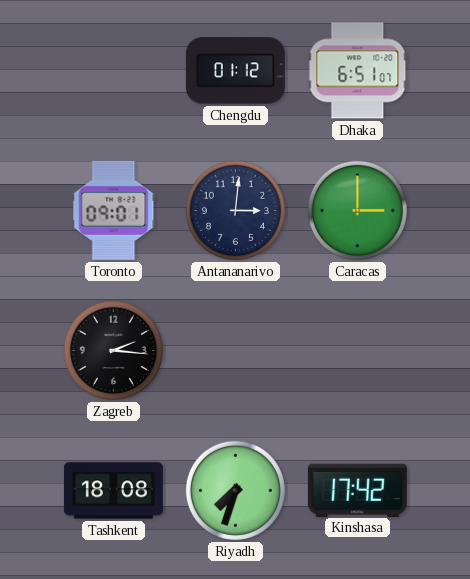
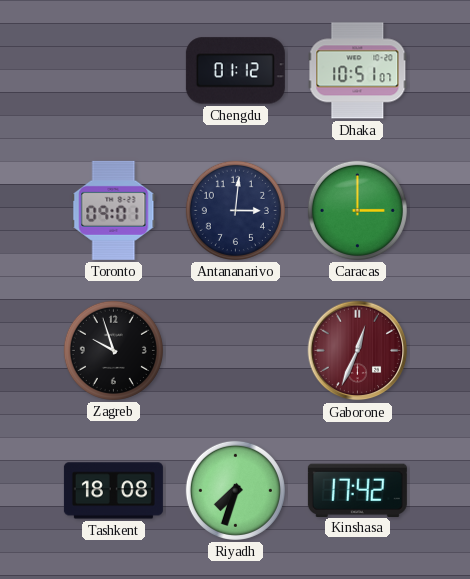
Dhaka: 6:51 -> 10:51
Zagreb: 2:16 -> 9:57
Gaborone: none -> 12:34
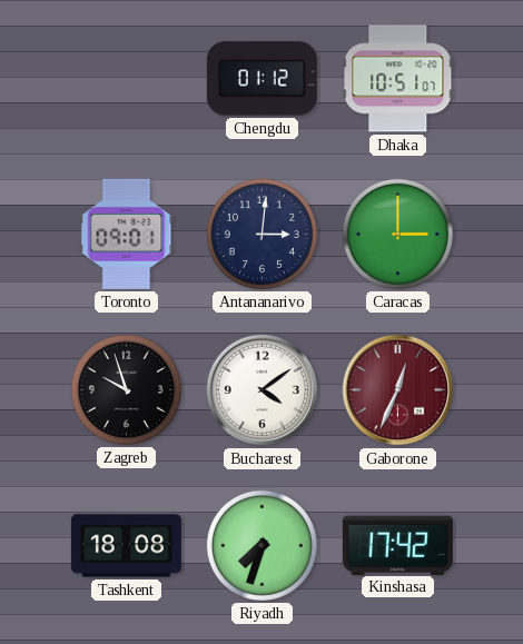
Bucharest: none -> 4:09
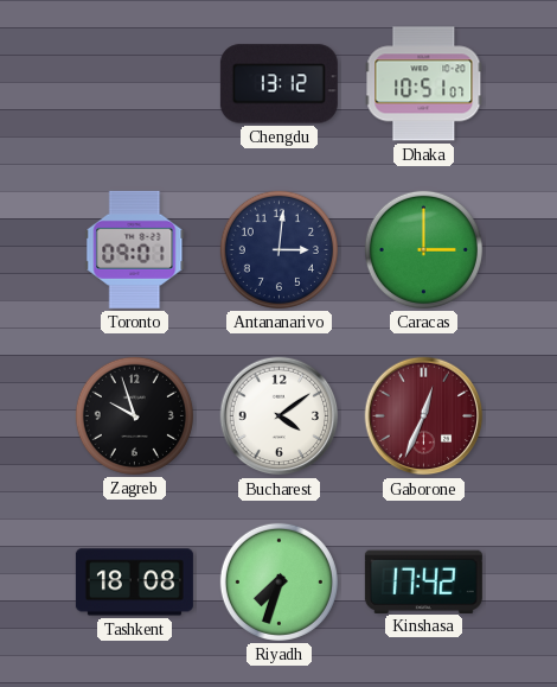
Chengdu: 01:12 -> 13:12
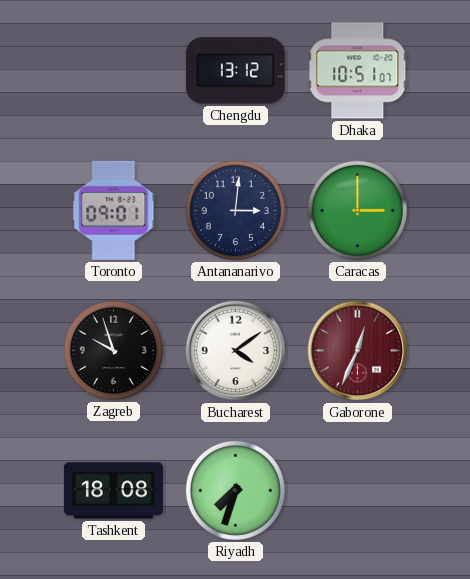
Kinshasa: 17:42 -> none
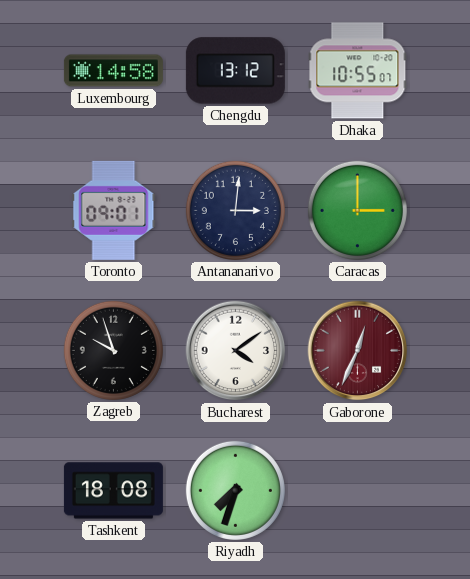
Luxembourg: none -> 14:58
Dhaka: 10:51 -> 10:55
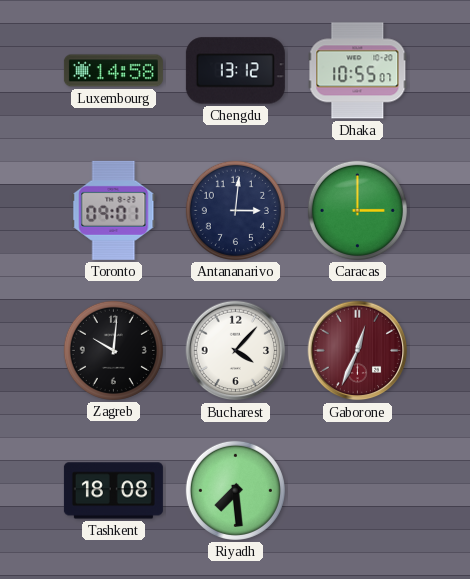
Zagreb: 9:57 -> 10:01
Bucharest: 4:09 -> 4:07
Riyadh: 7:33 -> 7:29
